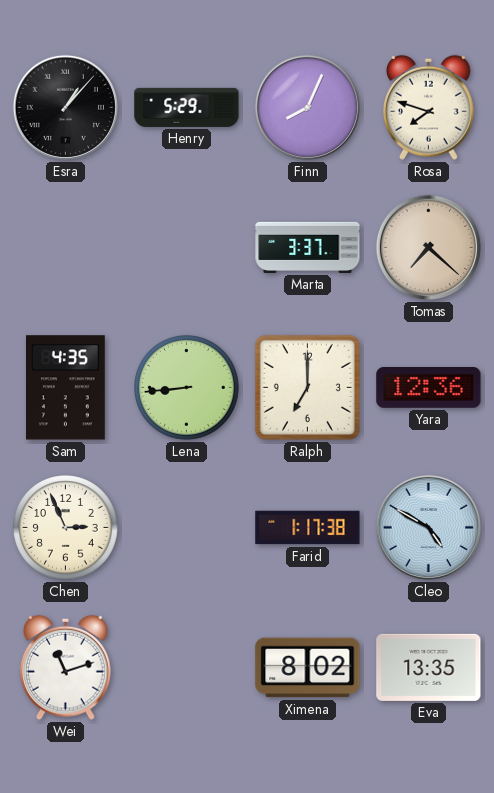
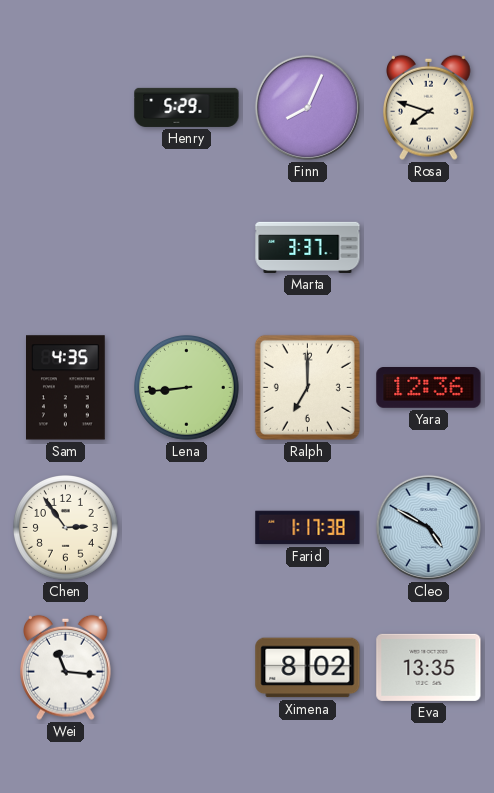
Esra: 1:07 -> none
Tomas: 7:22 -> none
Chen: 2:56 -> 2:54
Wei: 11:12 -> 11:16
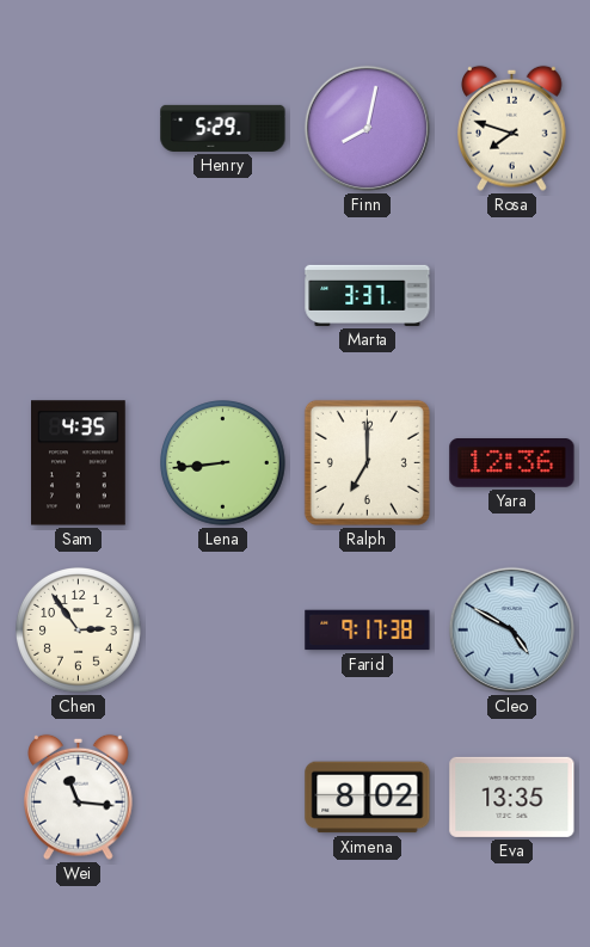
Finn: 8:04 -> 8:02
Farid: 1:17 -> 9:17
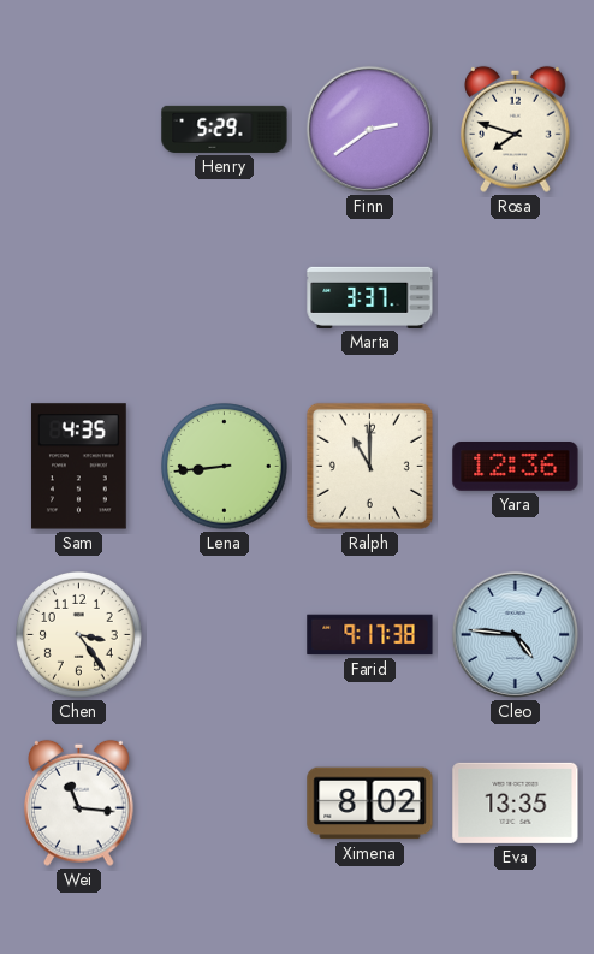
Finn: 8:02 -> 2:39
Ralph: 7:00 -> 11:00
Chen: 2:54 -> 3:24
Cleo: 4:50 -> 4:46
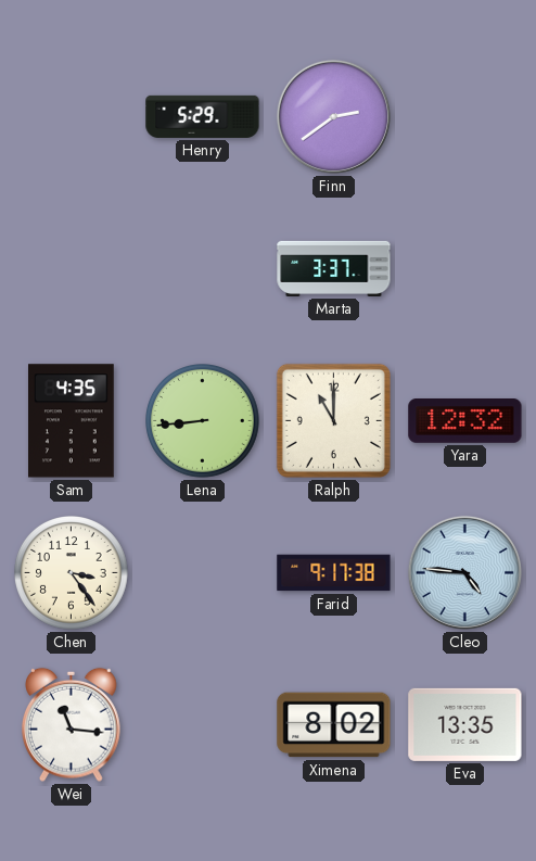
Rosa: 7:48 -> none
Yara: 12:36 -> 12:32
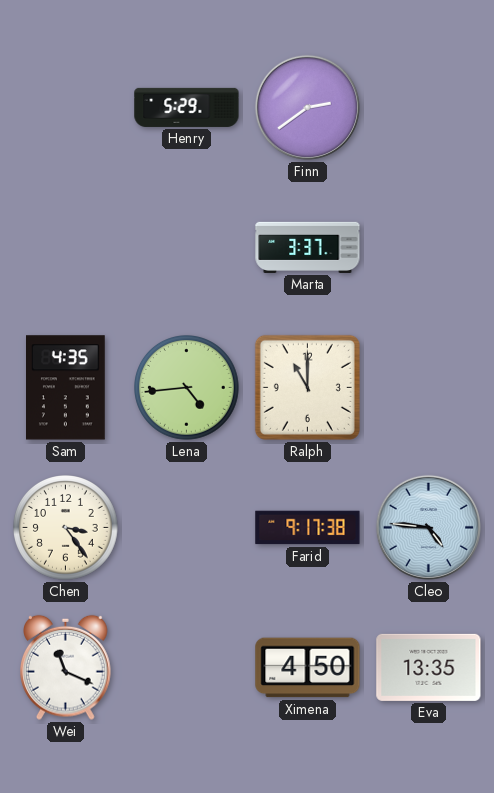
Lena: 8:44 -> 4:44
Yara: 12:32 -> none
Wei: 11:16 -> 11:19
Ximena: 8:02 -> 4:50
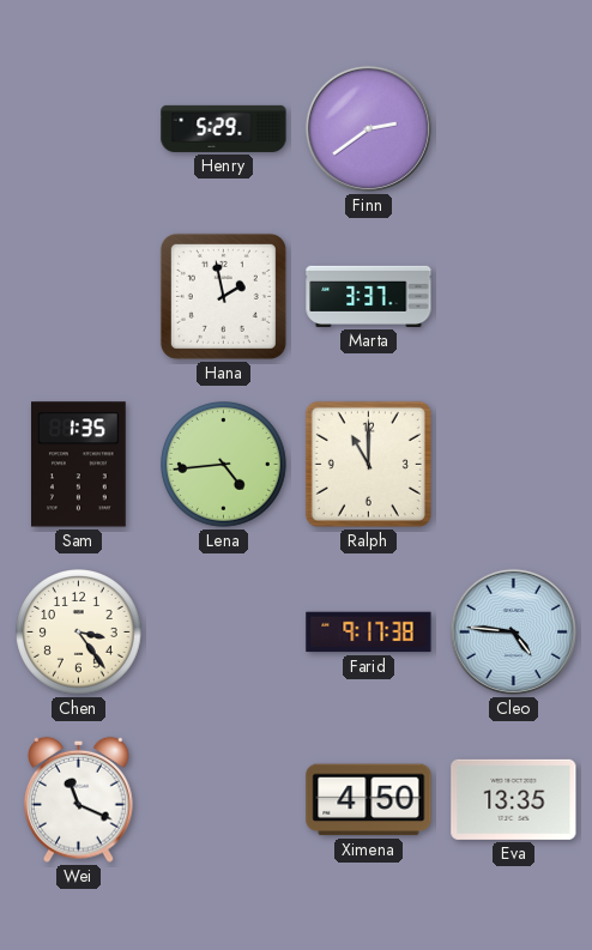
Hana: none -> 1:58
Sam: 4:35 -> 1:35
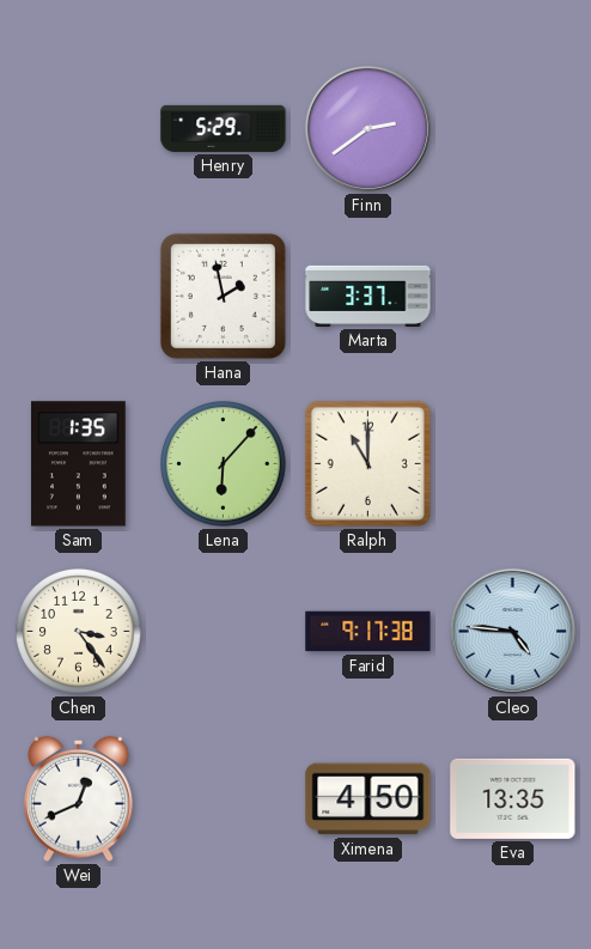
Lena: 4:44 -> 6:07
Wei: 11:19 -> 12:41
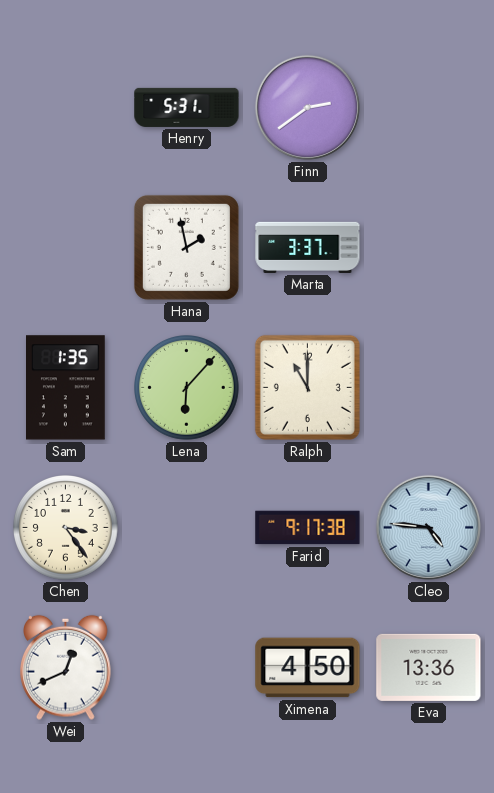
Henry: 5:29 -> 5:31
Eva: 13:35 -> 13:36
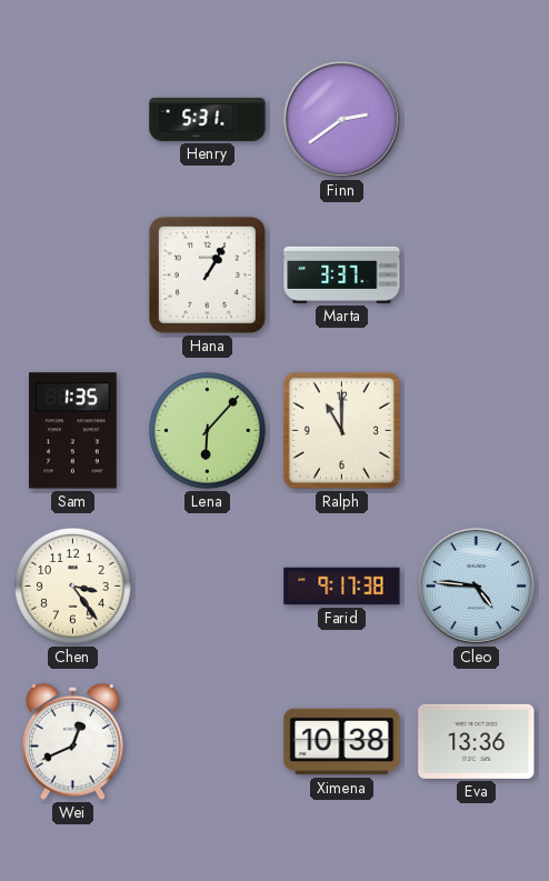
Hana: 1:58 -> 1:05
Ximena: 4:50 -> 10:38
